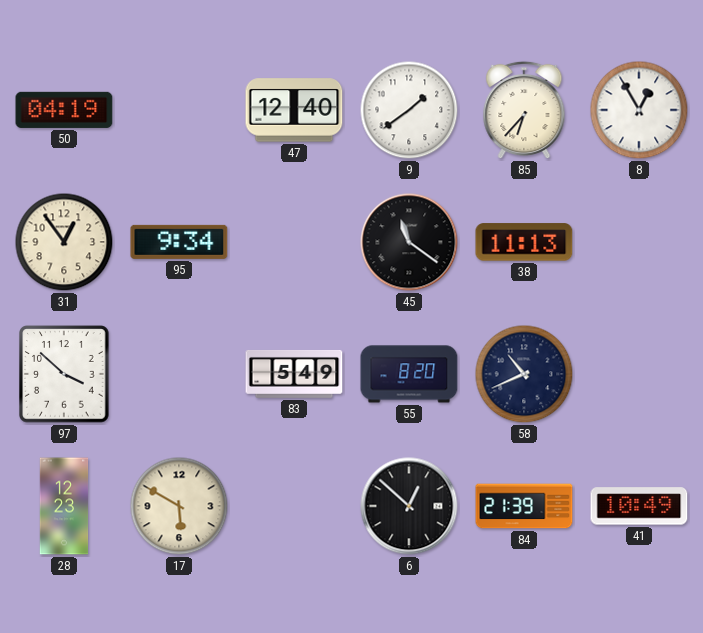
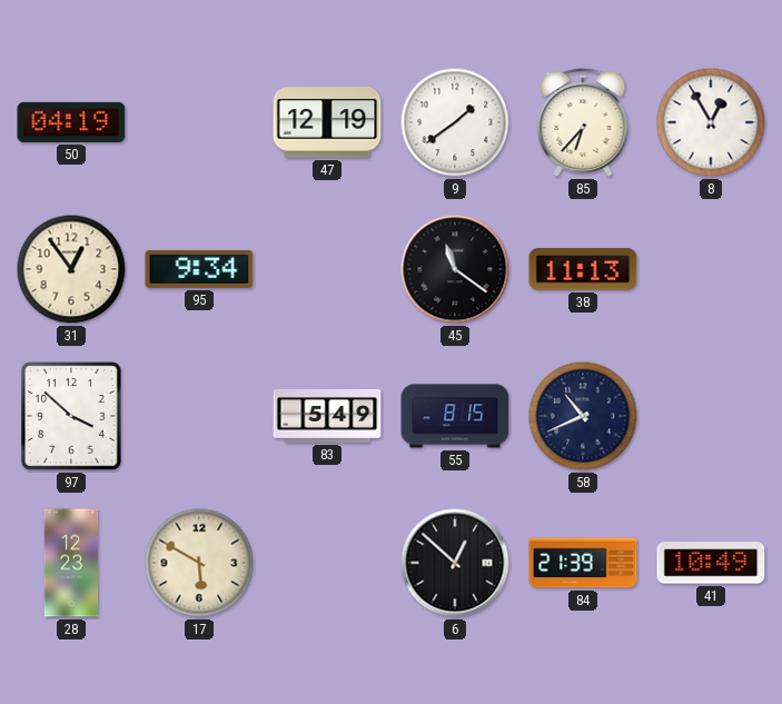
47: 12:40 -> 12:19
55: 8:20 -> 8:15
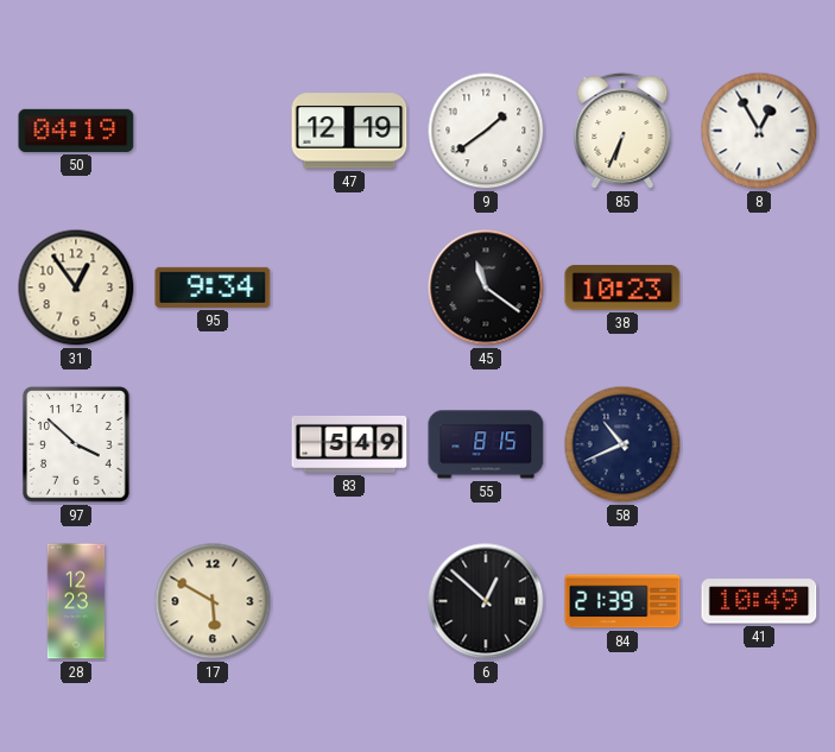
85: 6:37 -> 6:34
38: 11:13 -> 10:23
